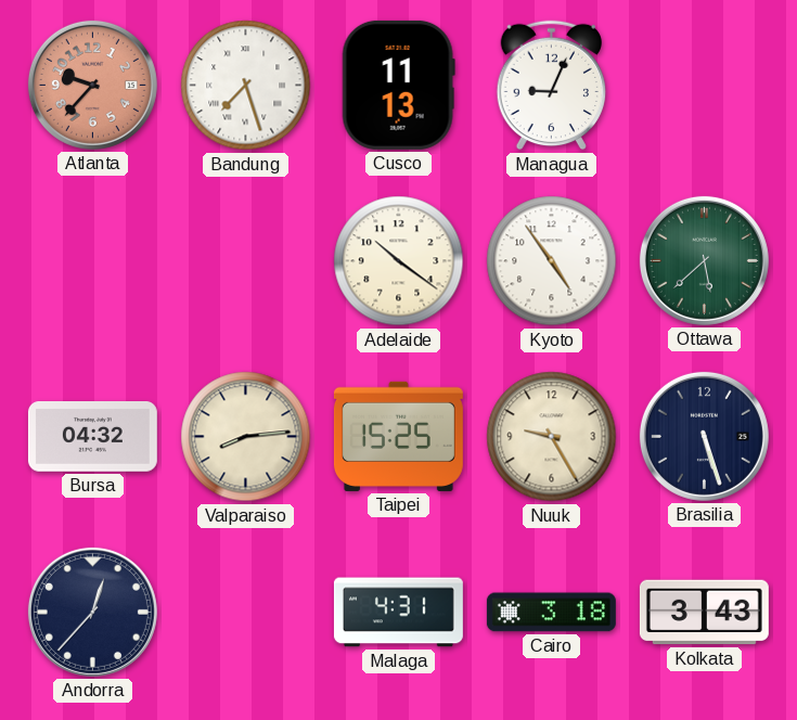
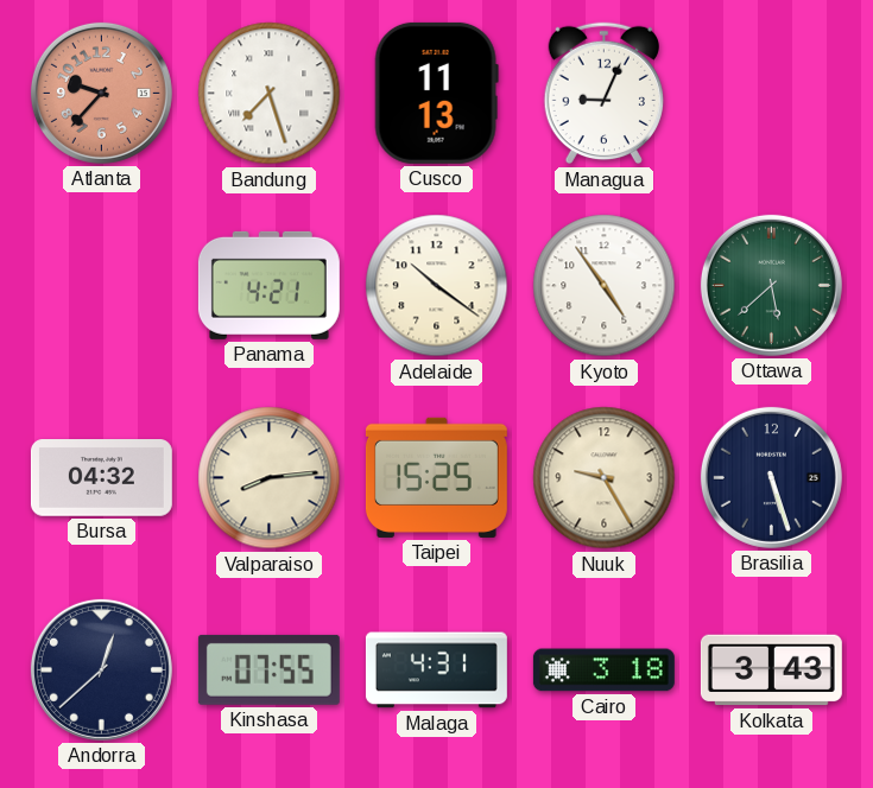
Panama: none -> 4:21
Andorra: 12:37 -> 12:38
Kinshasa: none -> 07:55
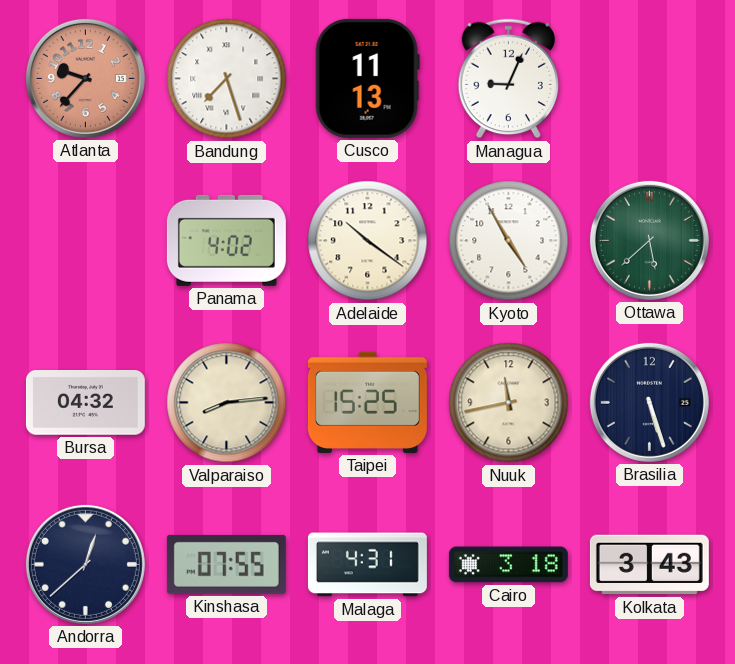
Panama: 4:21 -> 4:02
Kyoto: 4:54 -> 4:55
Nuuk: 9:25 -> 11:43
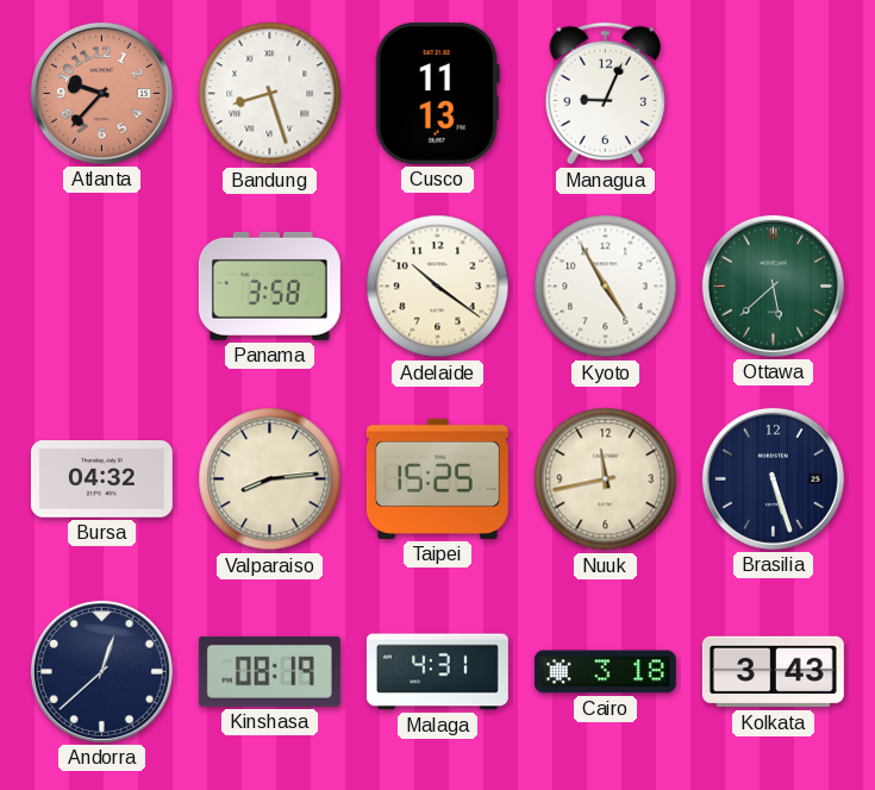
Bandung: 7:27 -> 8:27
Panama: 4:02 -> 3:58
Kinshasa: 07:55 -> 08:19
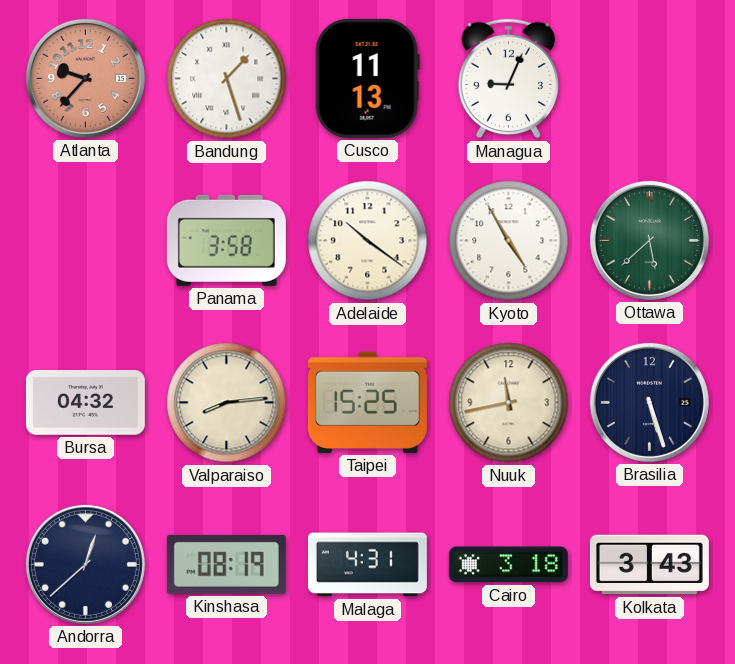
Bandung: 8:27 -> 1:27
